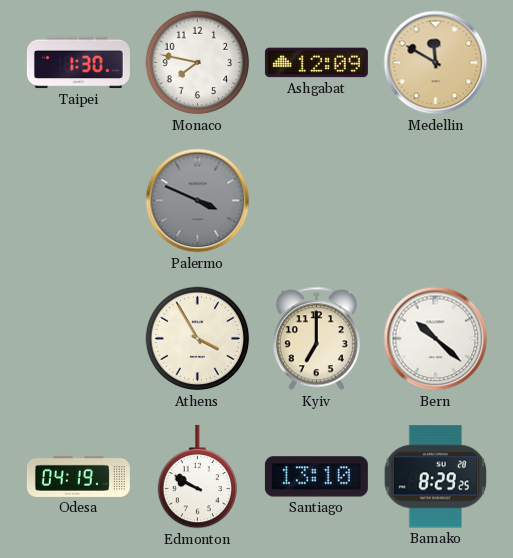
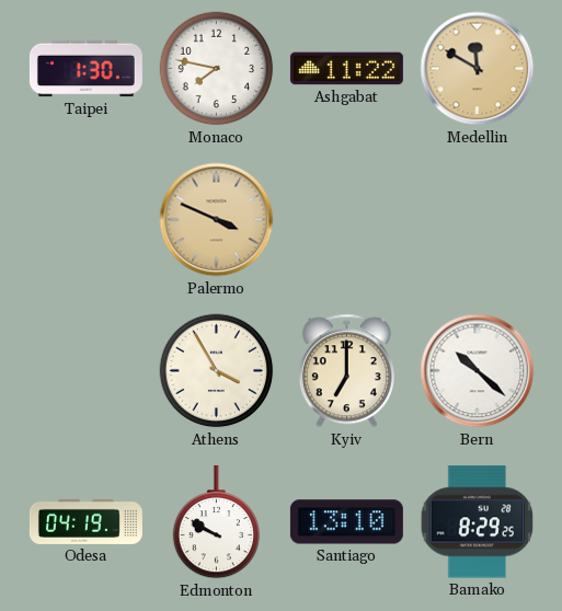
Ashgabat: 12:09 -> 11:22
Palermo dial: grey -> champagne
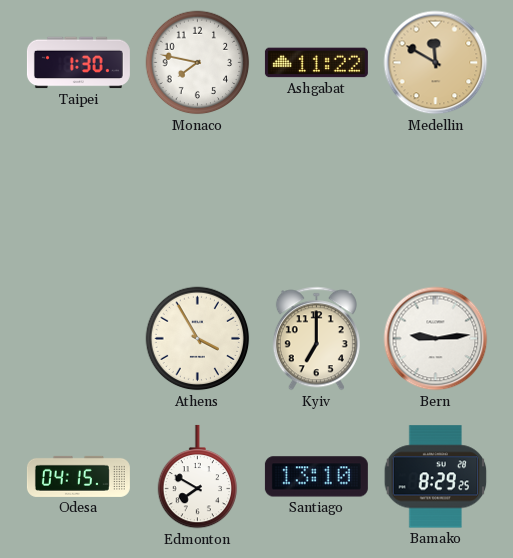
Palermo: 3:49 -> none
Bern: 10:22 -> 9:14
Odesa: 04:19 -> 04:15
Edmonton: 9:50 -> 7:50
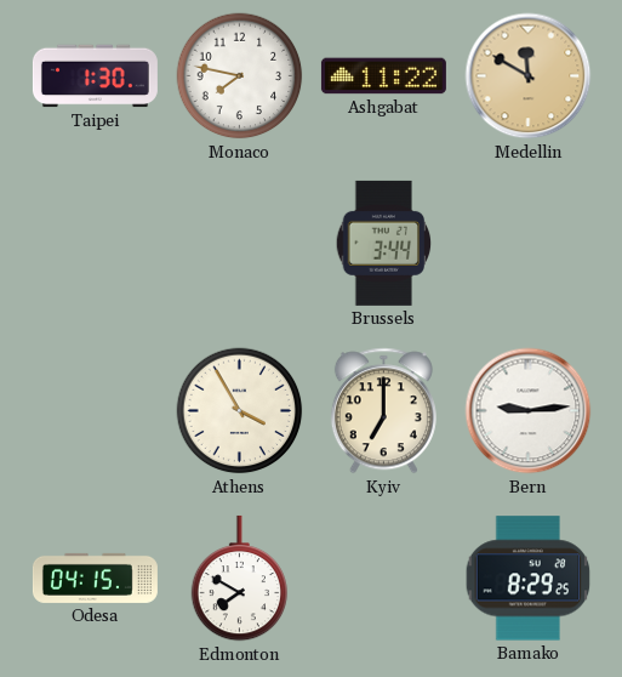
Brussels: none -> 3:44
Santiago: 13:10 -> none
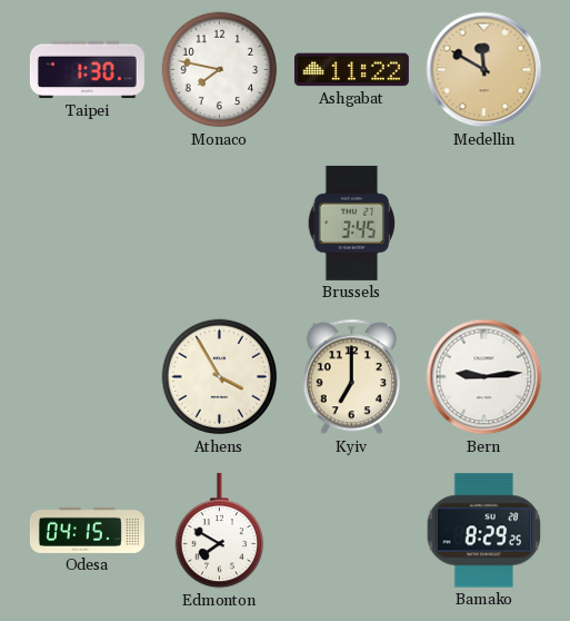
Brussels: 3:44 -> 3:45
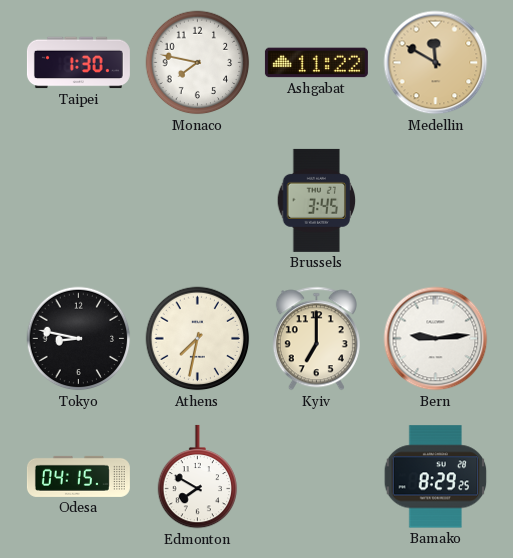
Tokyo: none -> 8:47
Athens: 3:55 -> 7:32
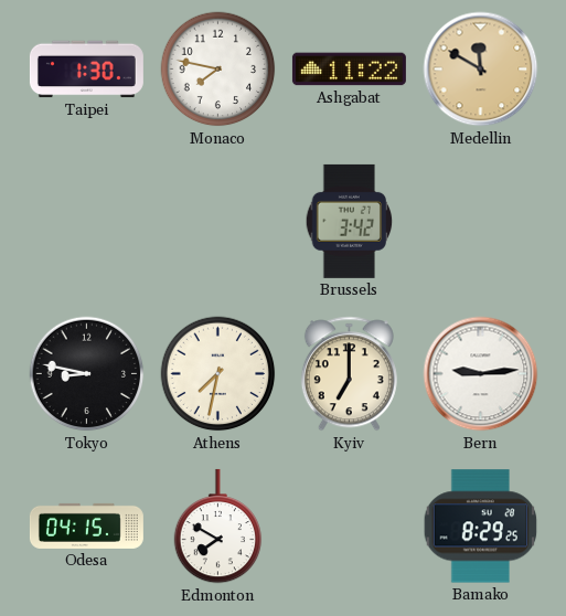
Brussels: 3:45 -> 3:42
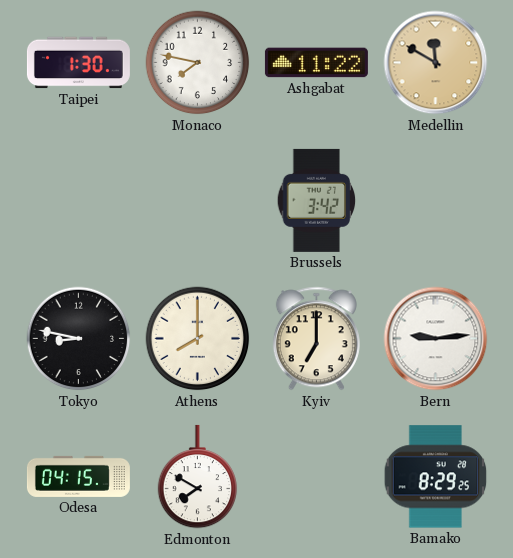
Athens: 7:32 -> 8:00
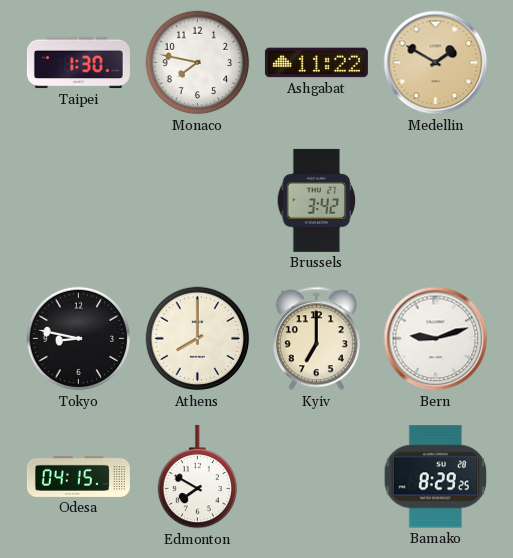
Medellin: 11:50 -> 1:50
Bern: 9:14 -> 9:12
